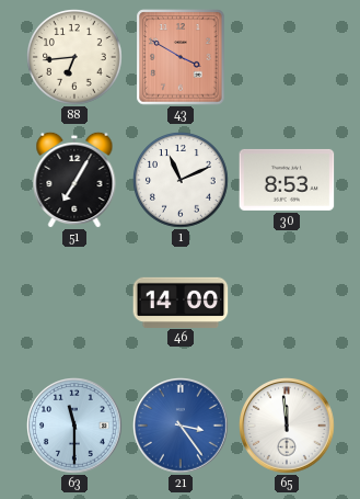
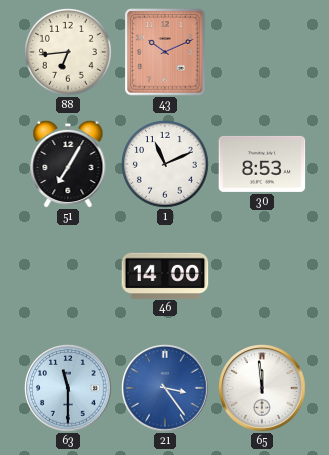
43: 3:50 -> 10:11
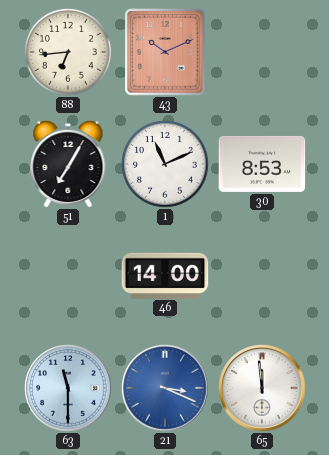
21: 3:24 -> 3:19
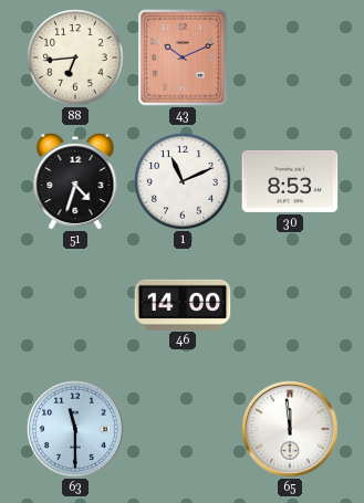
51: 7:05 -> 4:33
21: 3:19 -> none
